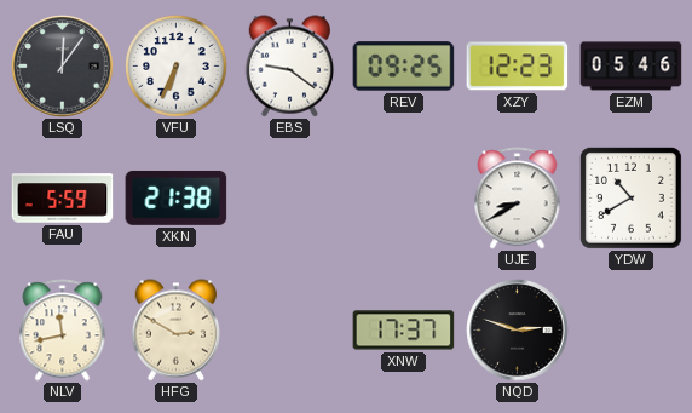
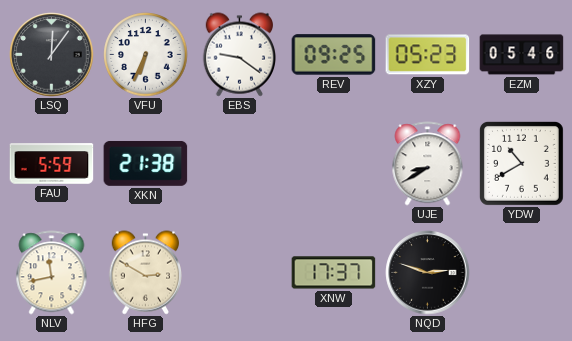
XZY: 12:23 -> 05:23
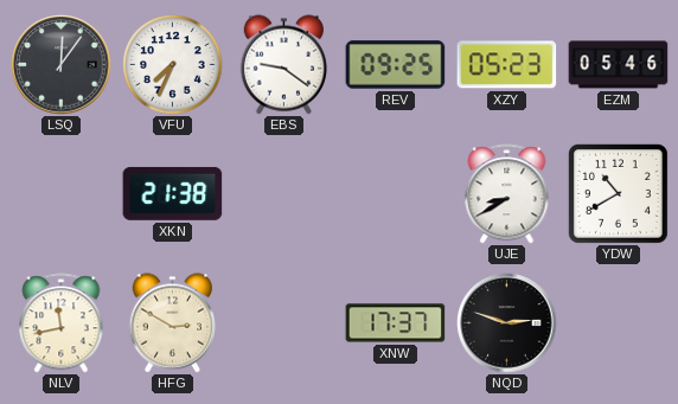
VFU: 6:34 -> 7:34
FAU: 5:59 -> none
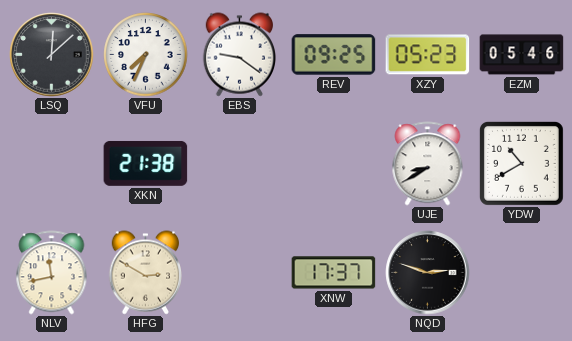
LSQ: 12:06 -> 12:08
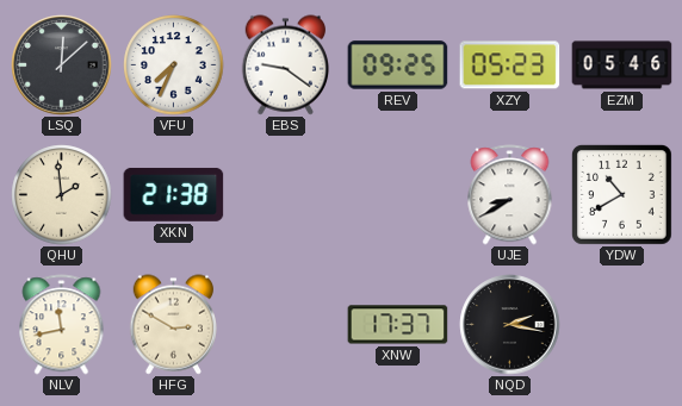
QHU: none -> 1:59
NQD: 2:48 -> 2:17
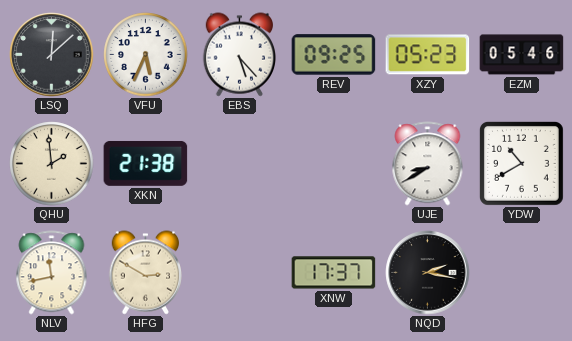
VFU: 7:34 -> 5:34
EBS: 9:21 -> 5:23
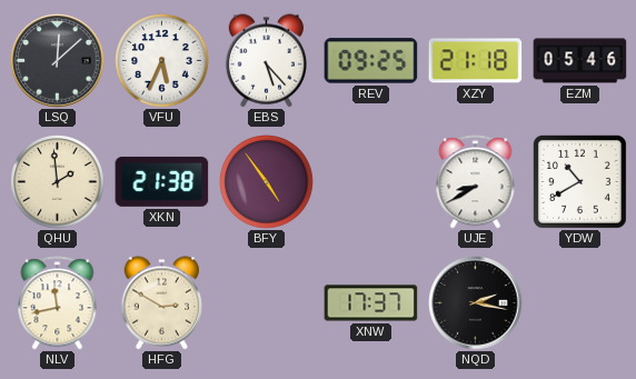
XZY: 05:23 -> 21:18
BFY: none -> 4:54
